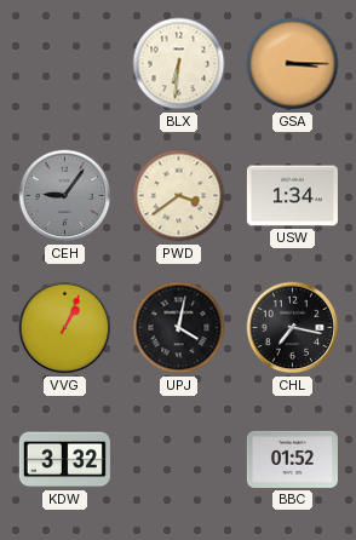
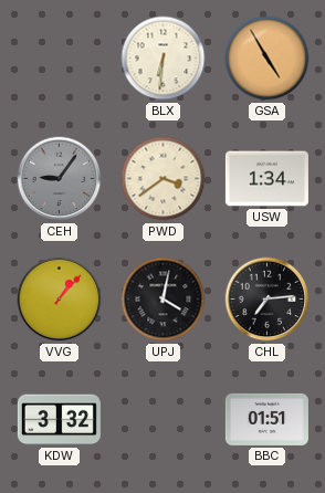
GSA: 3:15 -> 4:55
VVG: 1:04 -> 1:07
CHL: 7:17 -> 7:14
BBC: 01:52 -> 01:51
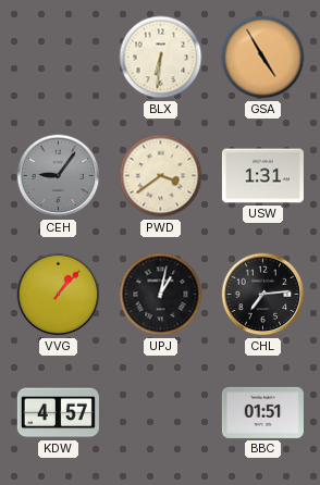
USW: 1:34 -> 1:31
UPJ: 4:02 -> 1:02
KDW: 3:32 -> 4:57
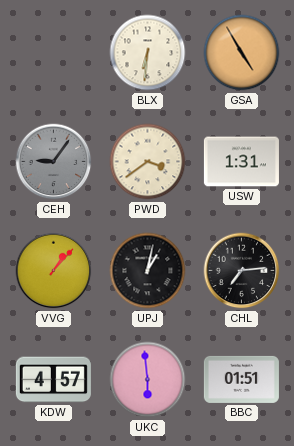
UKC: none -> 5:59
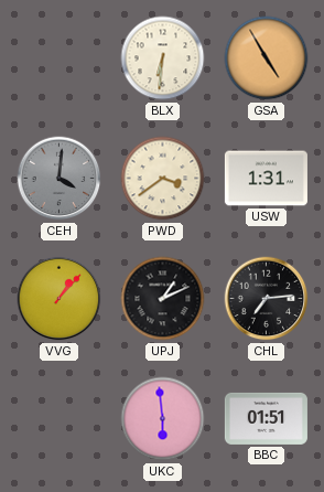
CEH: 9:06 -> 4:01
UPJ: 1:02 -> 1:11
KDW: 4:57 -> none
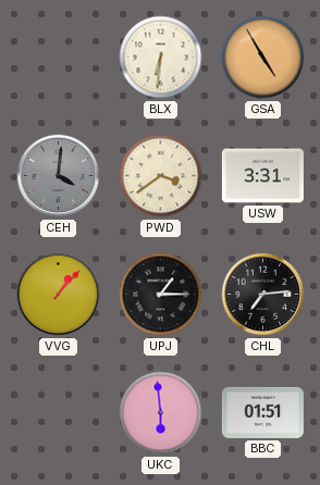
USW: 1:31 -> 3:31
UPJ: 1:11 -> 1:15
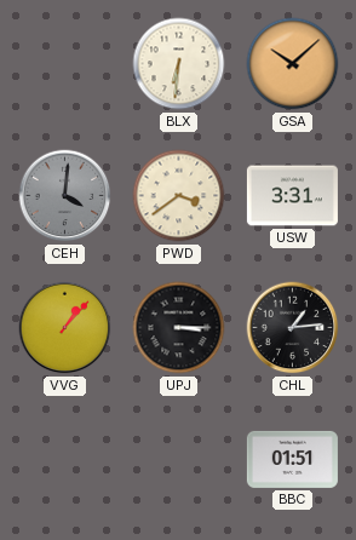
GSA: 4:55 -> 10:08
UPJ: 1:15 -> 3:15
CHL: 7:14 -> 1:14
UKC: 5:59 -> none
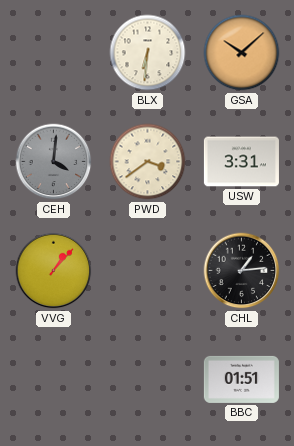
UPJ: 3:15 -> none
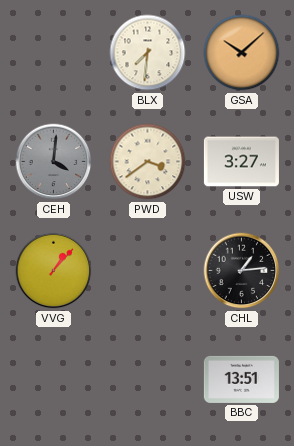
BLX: 6:31 -> 7:31
USW: 3:31 -> 3:27
BBC: 01:51 -> 13:51
